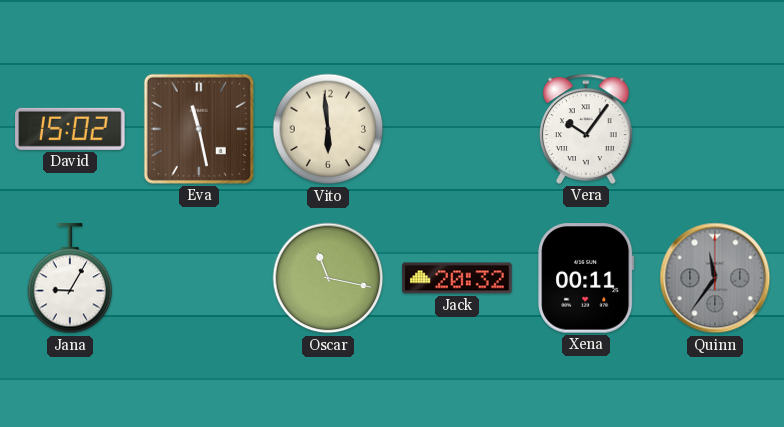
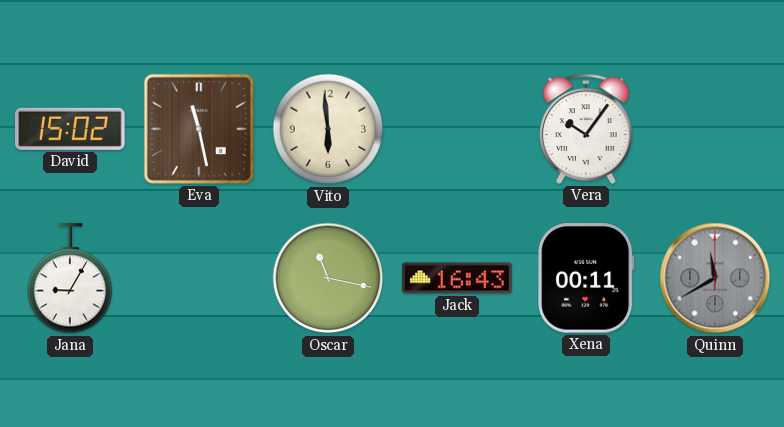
Jack: 20:32 -> 16:43
Quinn: 11:36 -> 11:40
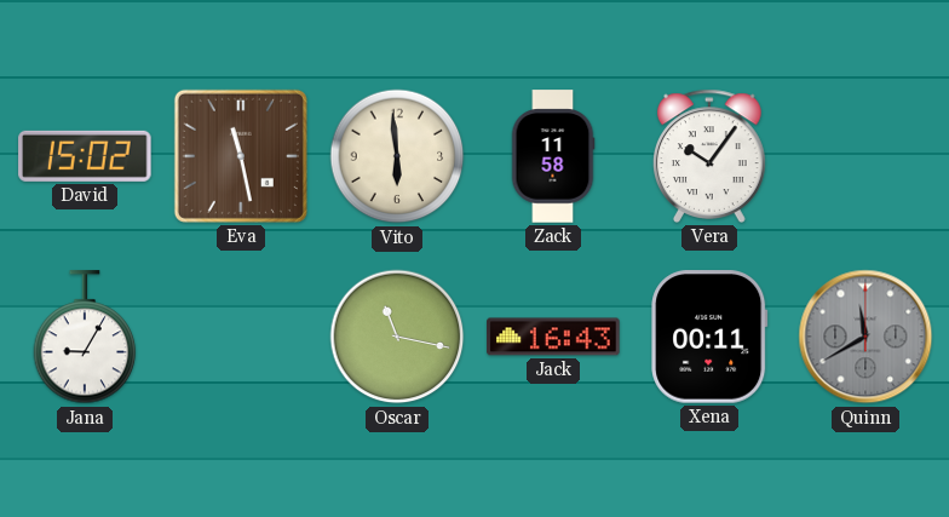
Zack: none -> 11:58
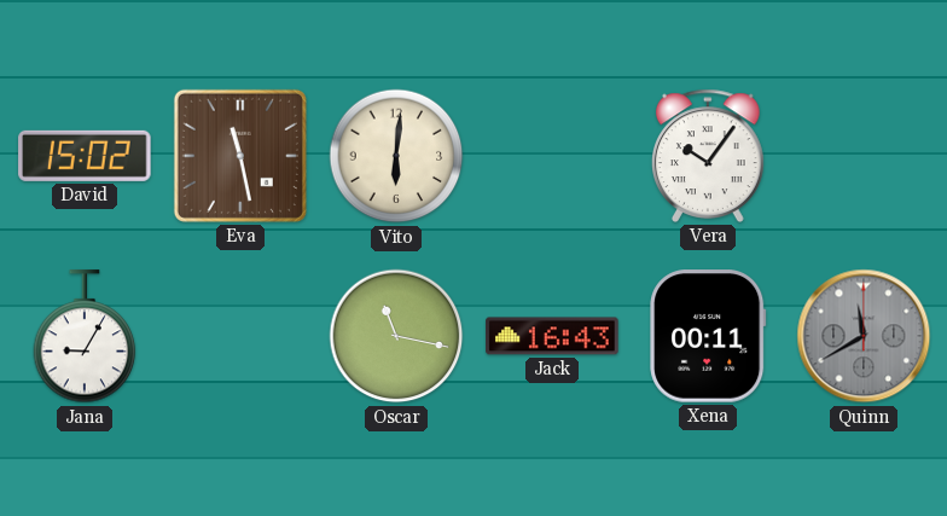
Vito: 5:59 -> 6:01
Zack: 11:58 -> none
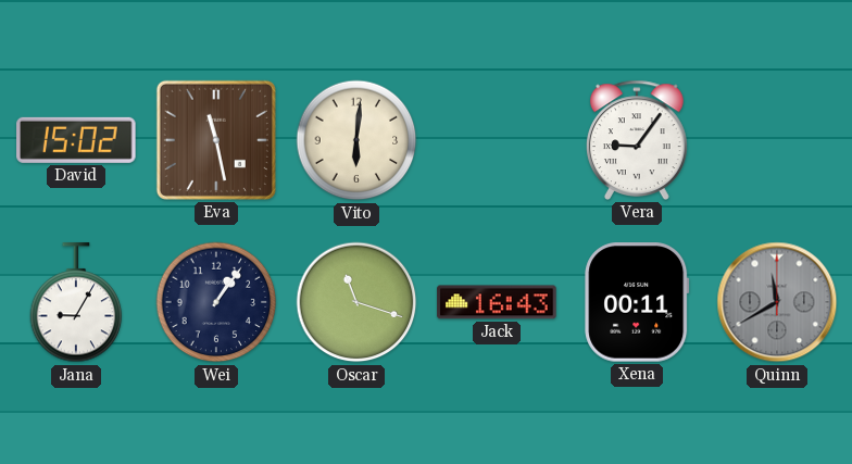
Vera: 10:06 -> 9:06
Wei: none -> 1:06
Oscar: 11:17 -> 11:18
